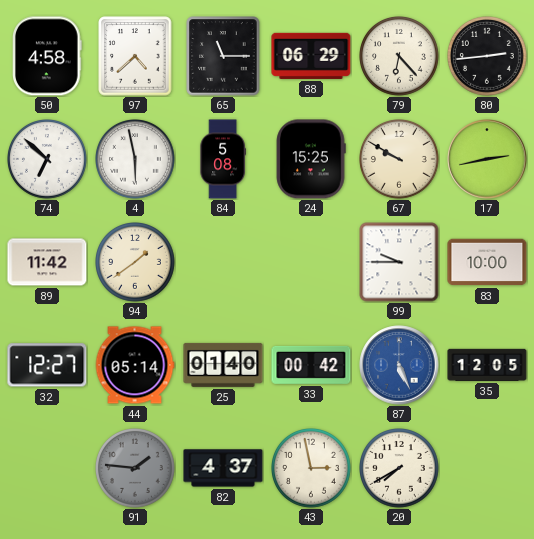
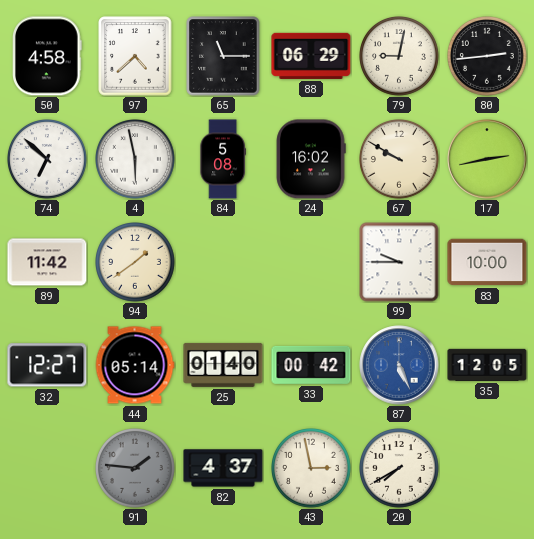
79: 6:23 -> 9:02
24: 15:25 -> 16:02
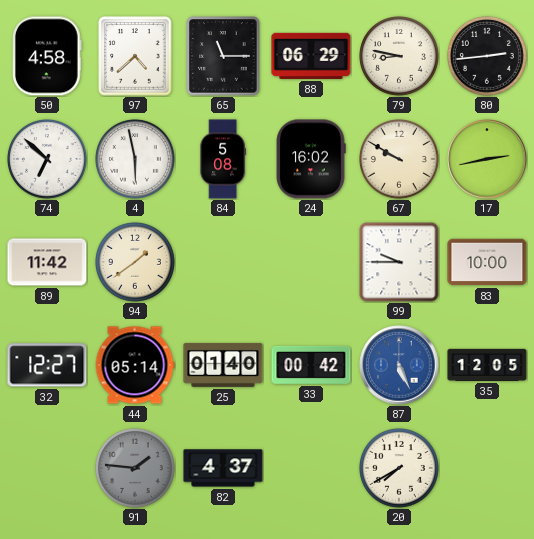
79: 9:02 -> 8:47
43: 2:58 -> none
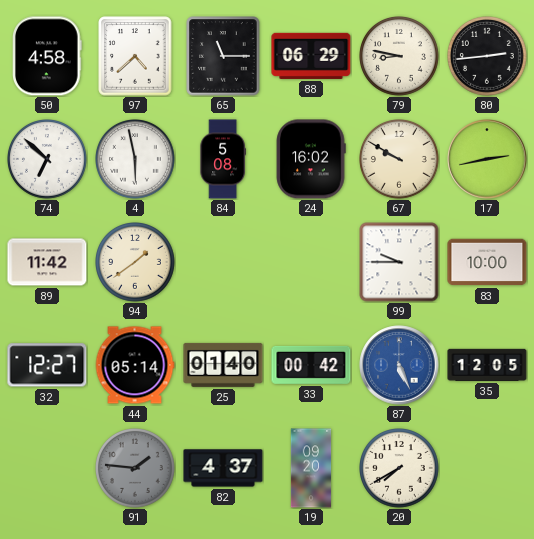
19: none -> 09:20
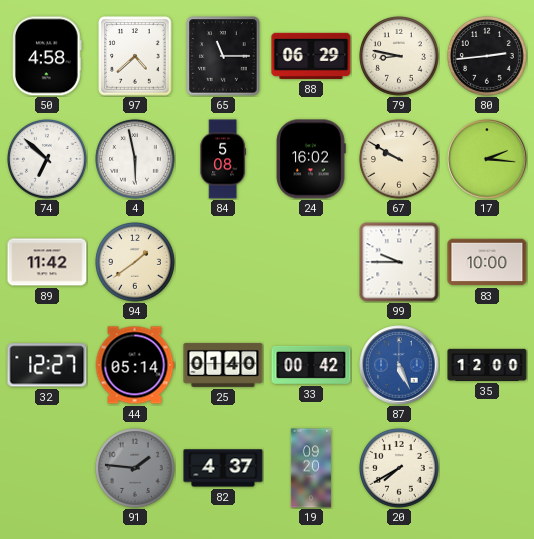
17: 2:43 -> 2:16
35: 12:05 -> 12:00
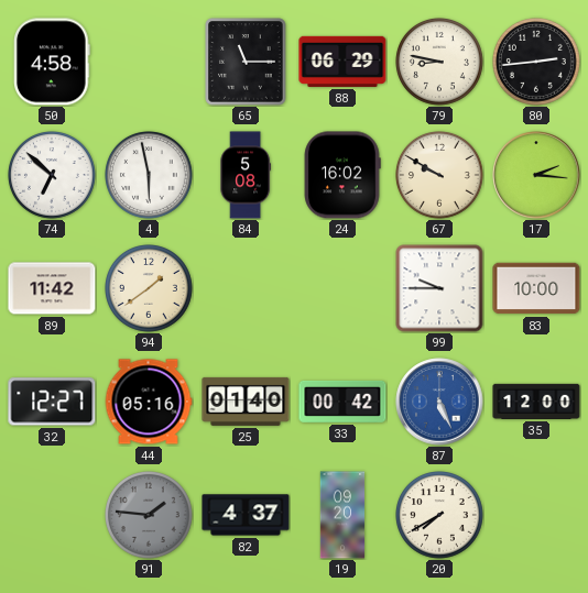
97: 4:38 -> none
44: 05:14 -> 05:16
